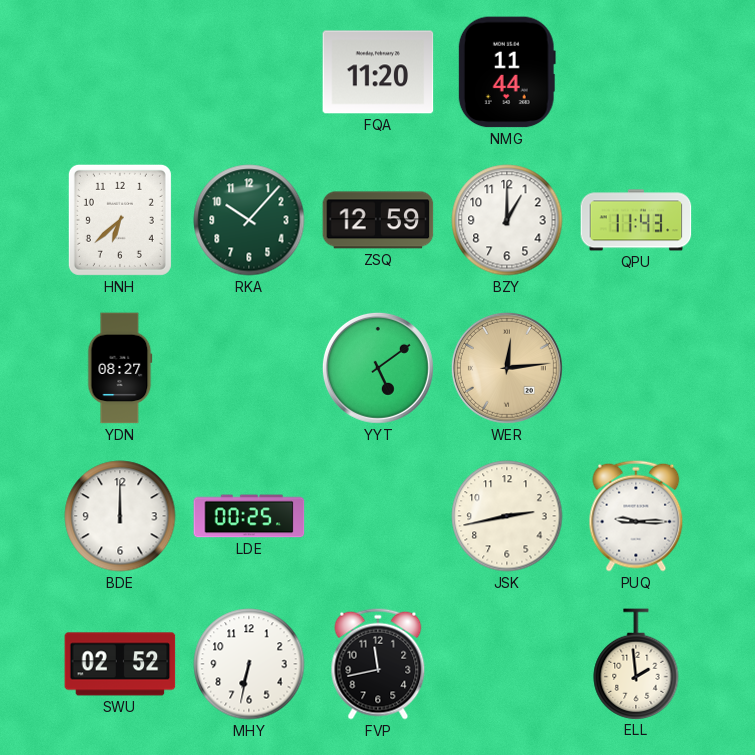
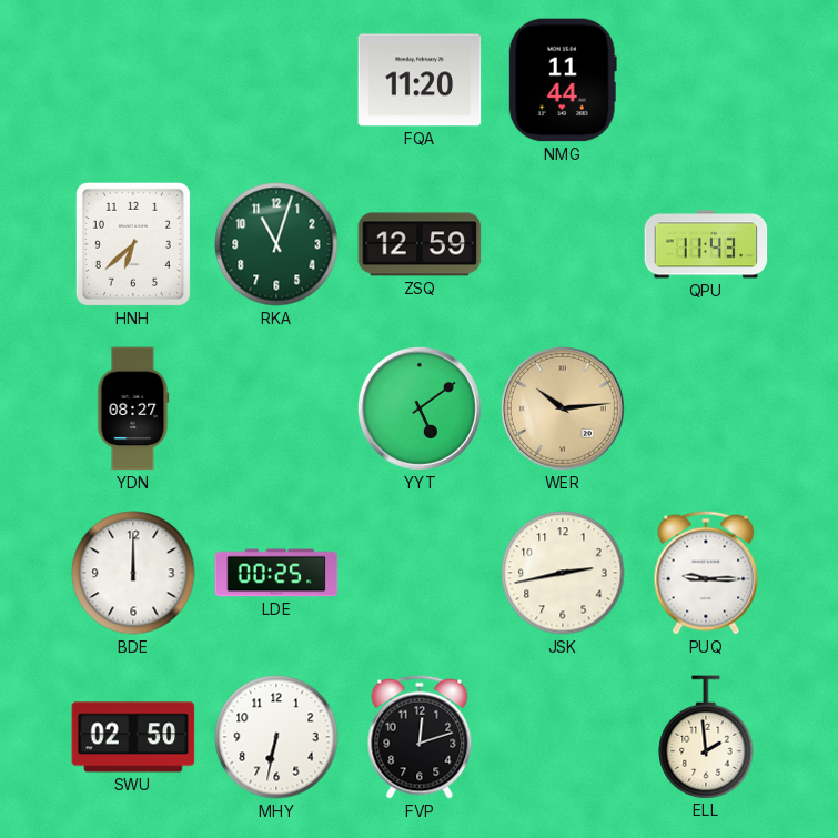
RKA: 10:07 -> 11:03
BZY: 1:00 -> none
WER: 12:14 -> 10:14
SWU: 02:52 -> 02:50
FVP: 11:43 -> 12:12
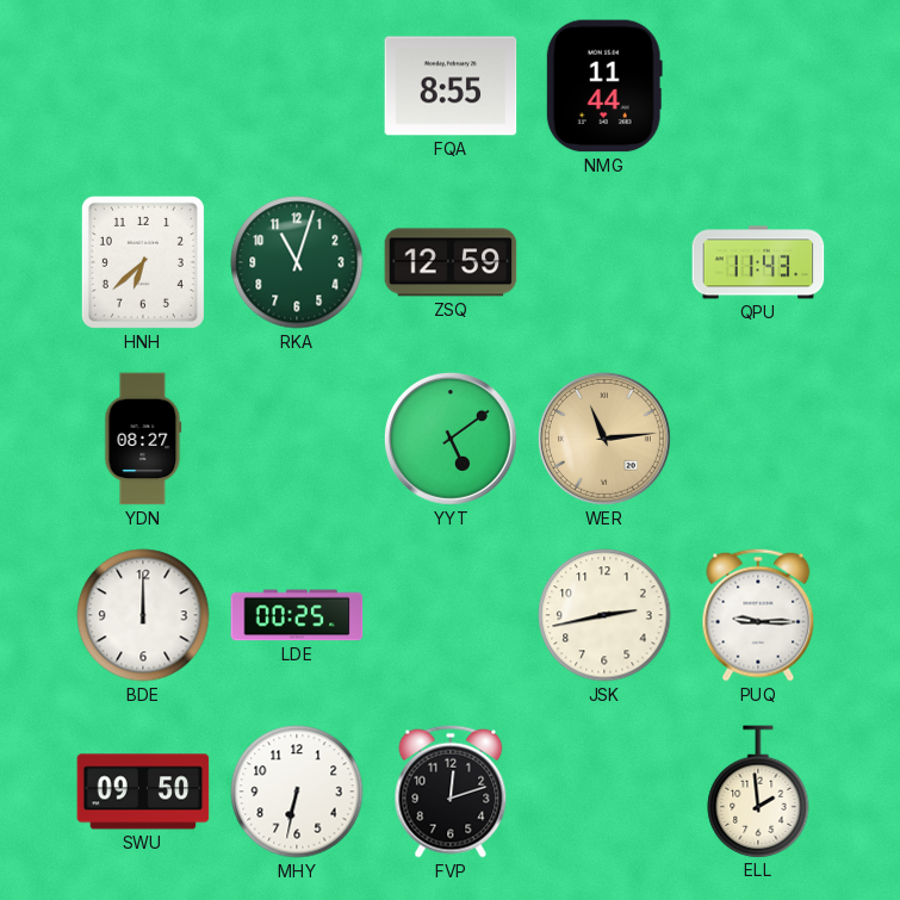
FQA: 11:20 -> 8:55
WER: 10:14 -> 11:14
SWU: 02:50 -> 09:50
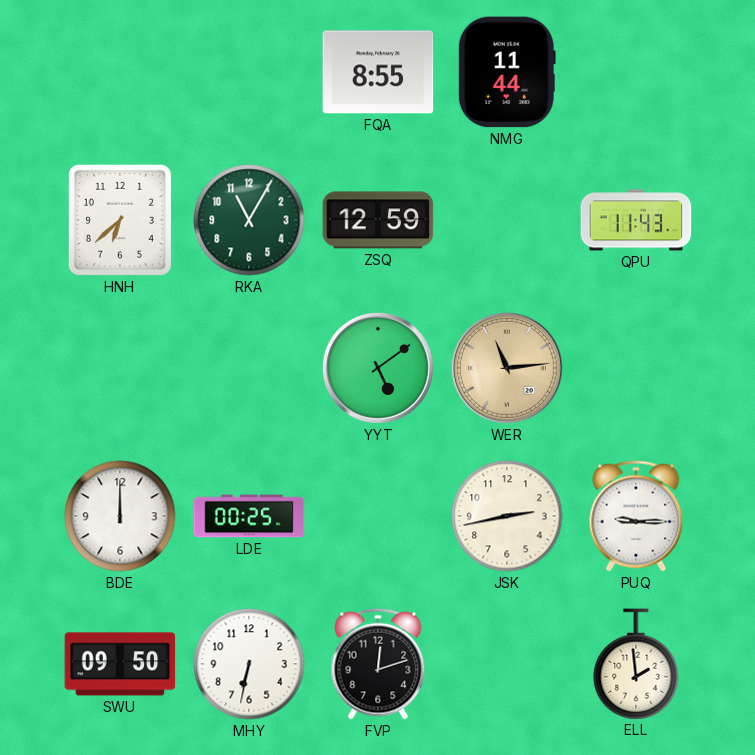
RKA: 11:03 -> 11:05
YDN: 08:27 -> none
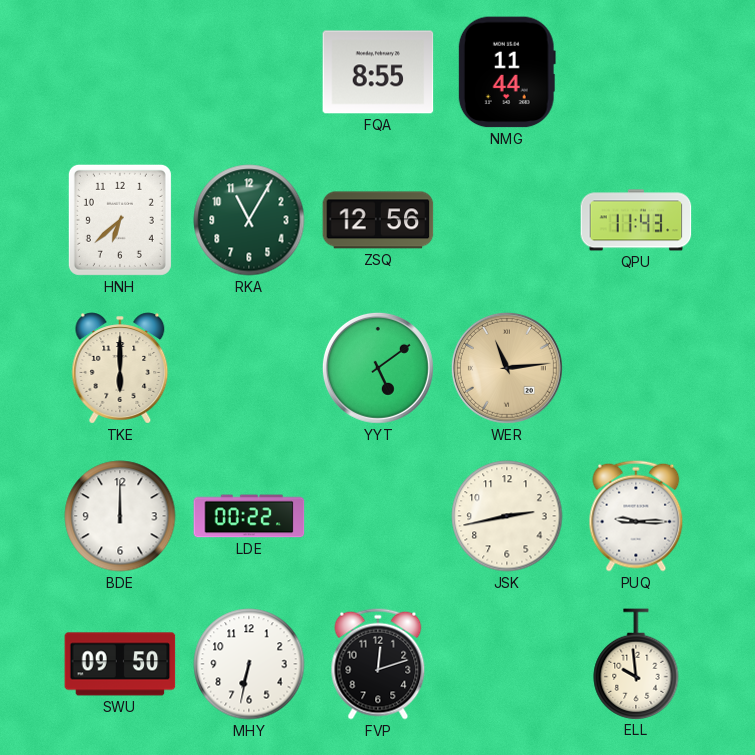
ZSQ: 12:59 -> 12:56
TKE: none -> 6:00
LDE: 00:25 -> 00:22
ELL: 1:59 -> 9:59
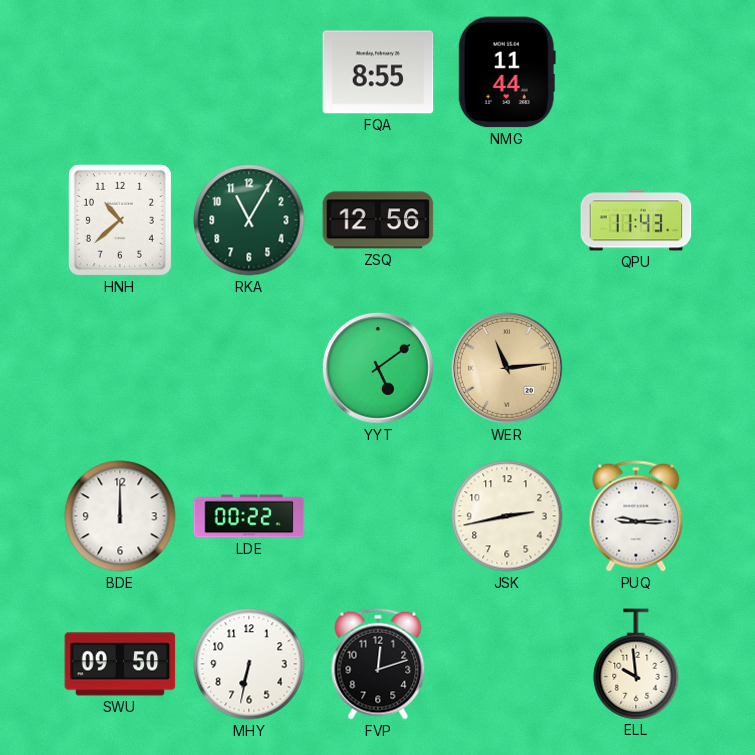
HNH: 6:38 -> 10:38
TKE: 6:00 -> none
